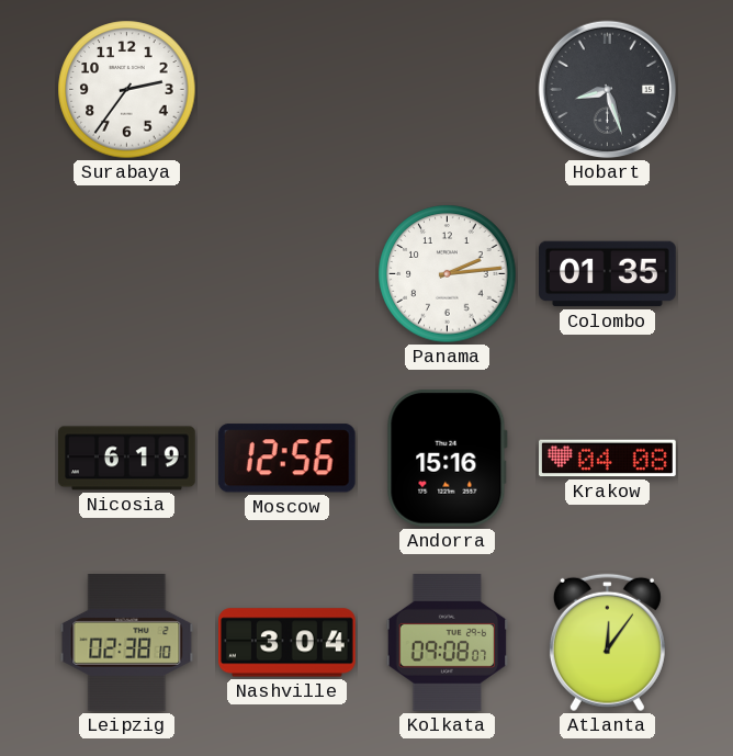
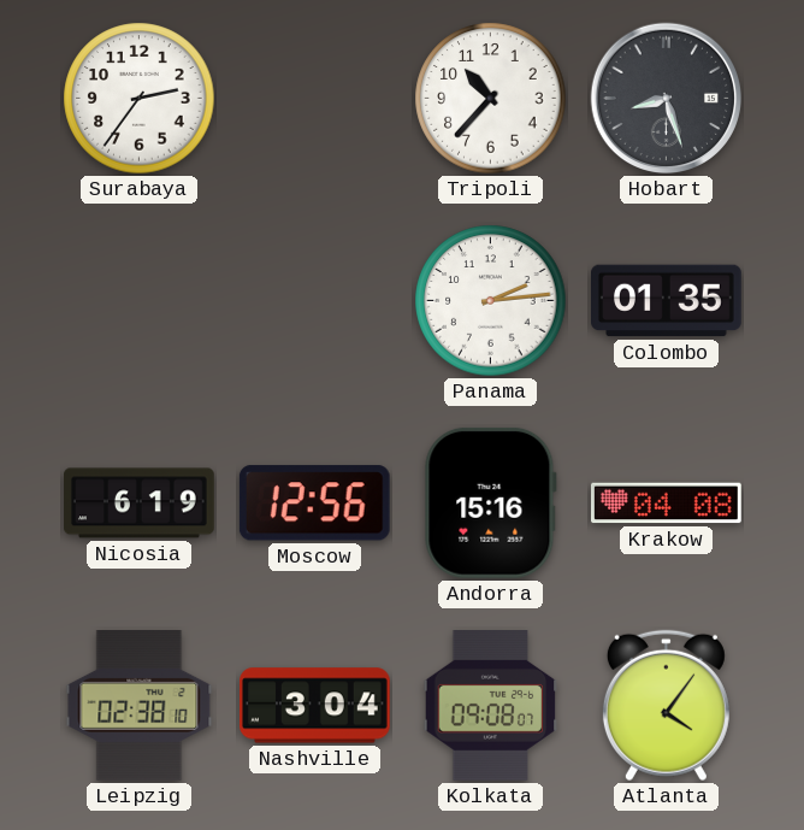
Tripoli: none -> 10:37
Atlanta: 12:06 -> 4:06
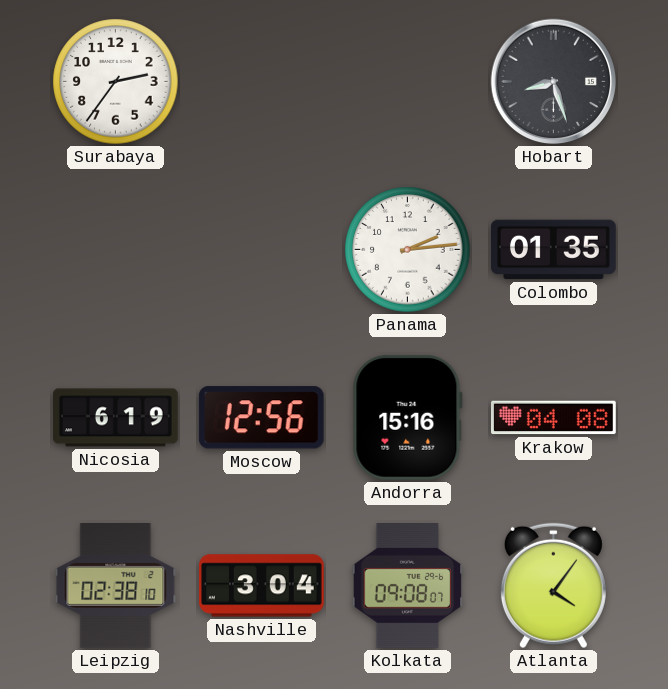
Tripoli: 10:37 -> none
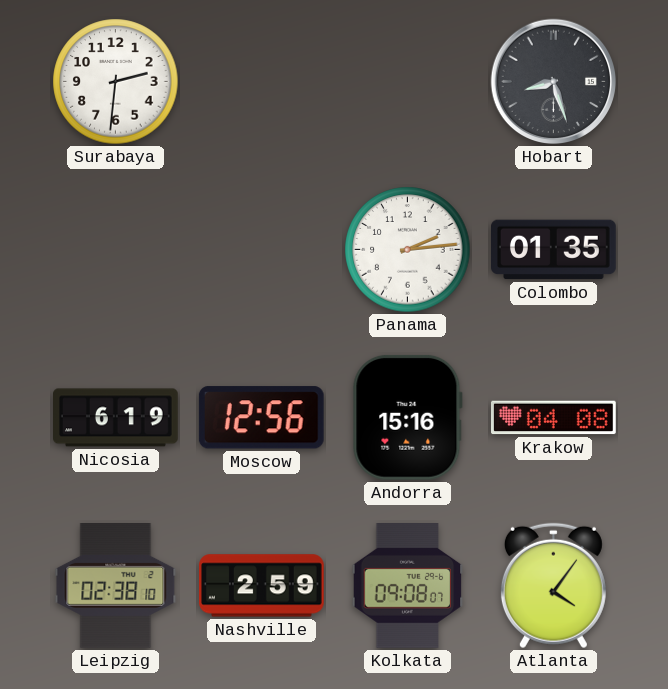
Surabaya: 2:36 -> 2:31
Nashville: 3:04 -> 2:59
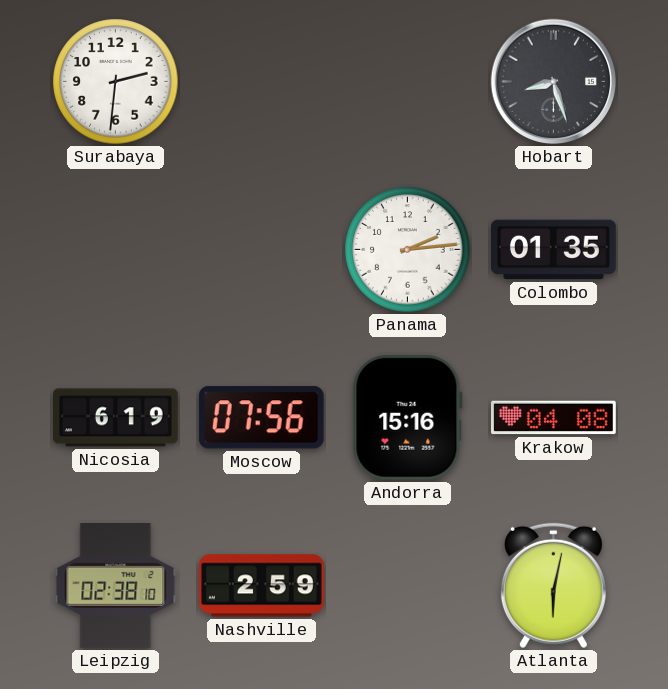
Moscow: 12:56 -> 07:56
Kolkata: 09:08 -> none
Atlanta: 4:06 -> 6:02
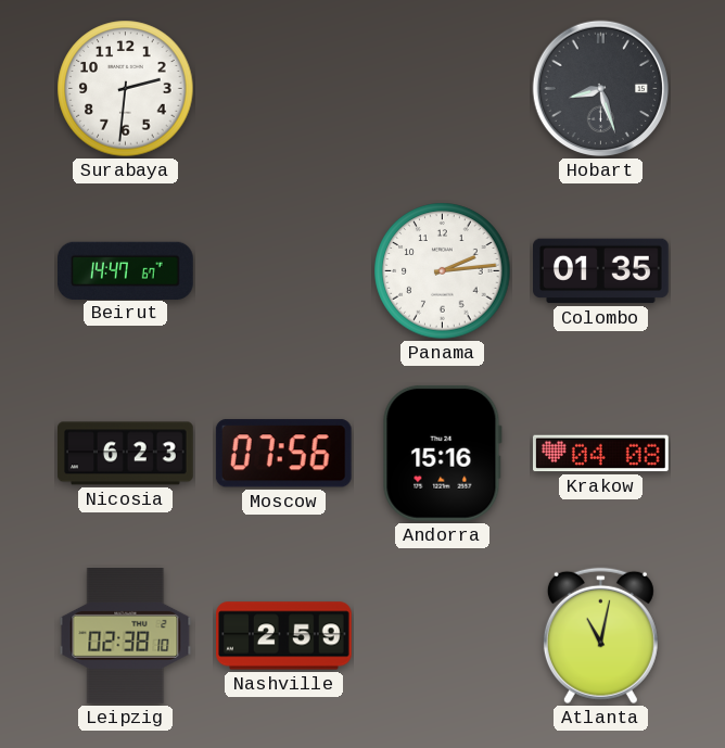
Beirut: none -> 14:47
Nicosia: 6:19 -> 6:23
Atlanta: 6:02 -> 11:02
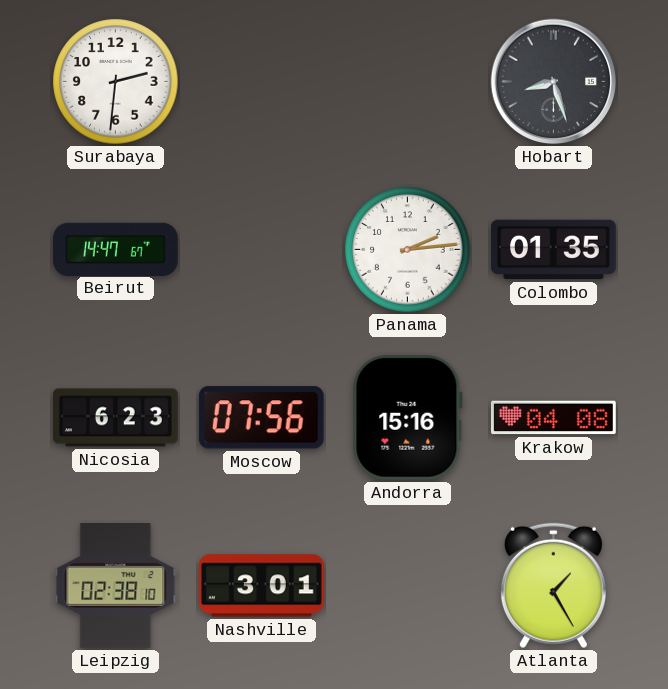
Nashville: 2:59 -> 3:01
Atlanta: 11:02 -> 1:25
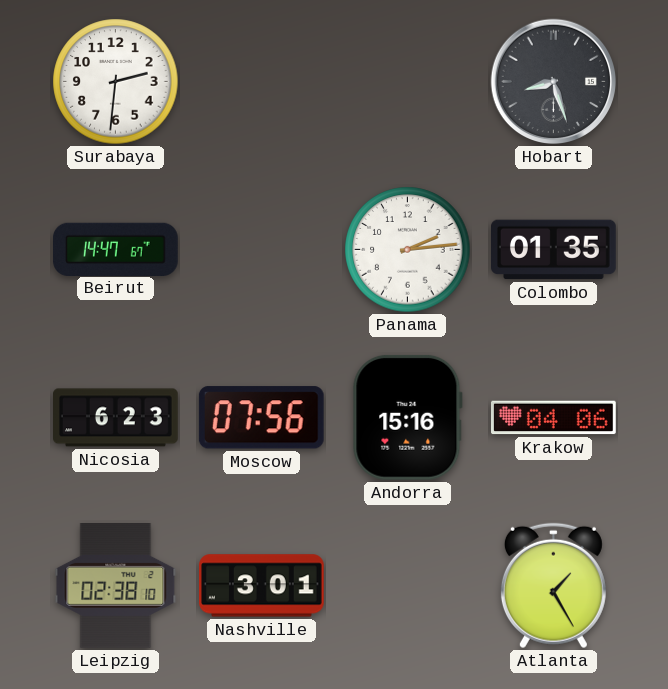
Krakow: 04:08 -> 04:06
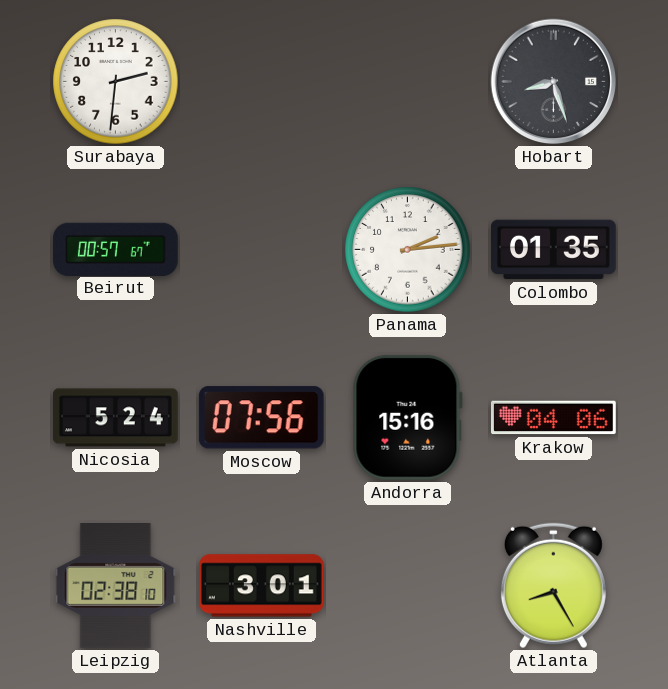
Beirut: 14:47 -> 00:57
Nicosia: 6:23 -> 5:24
Atlanta: 1:25 -> 8:25
